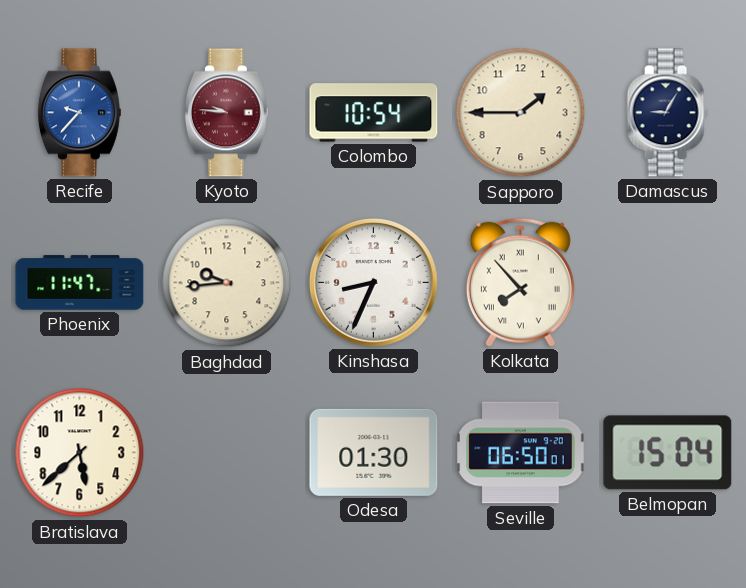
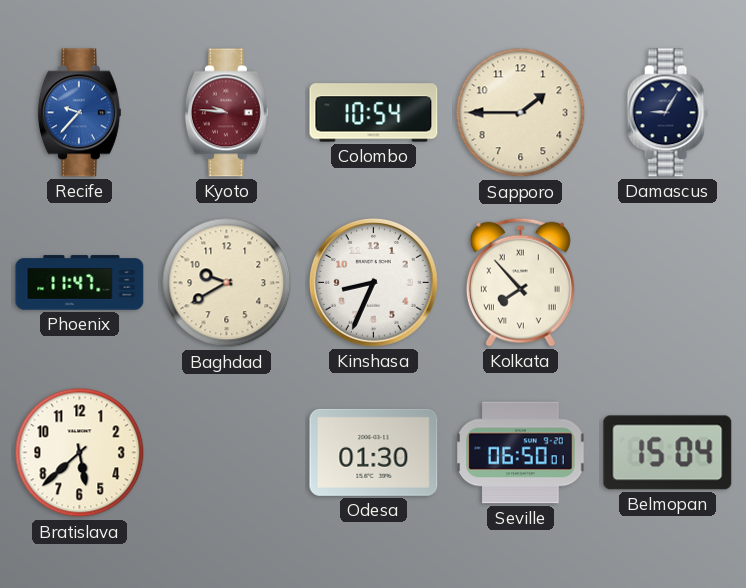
Baghdad: 9:44 -> 9:40
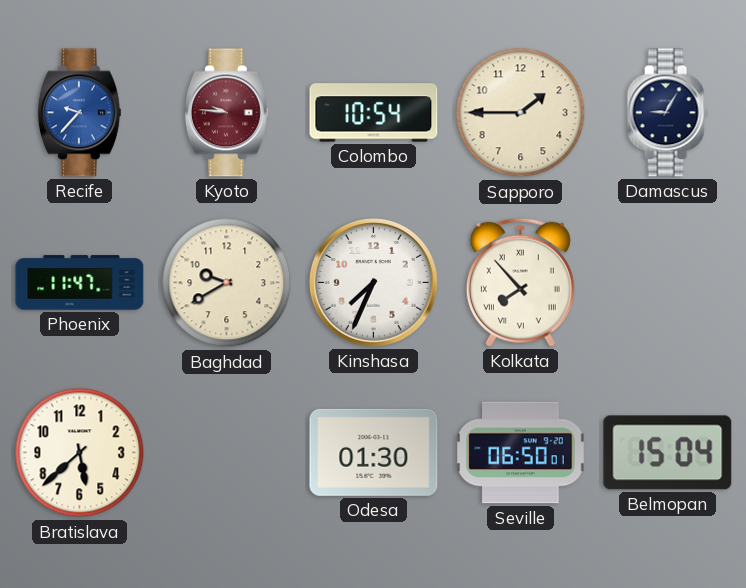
Kinshasa: 8:34 -> 7:34
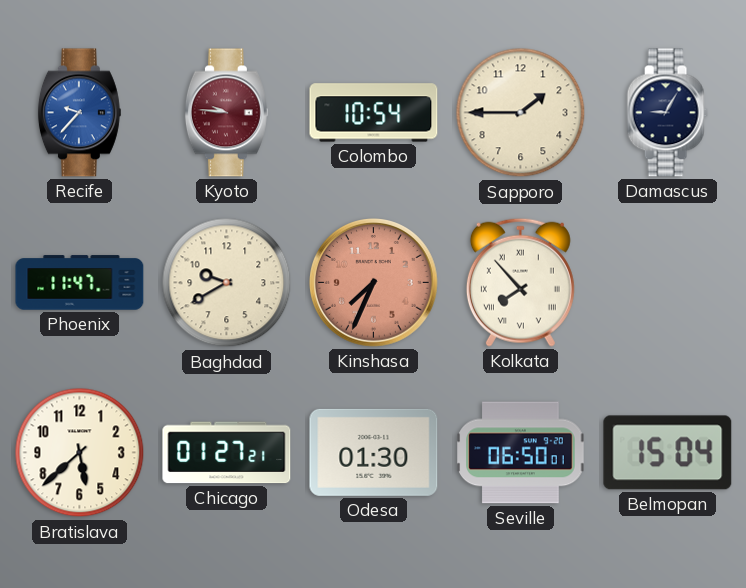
Kinshasa dial: white -> salmon
Chicago: none -> 01:27
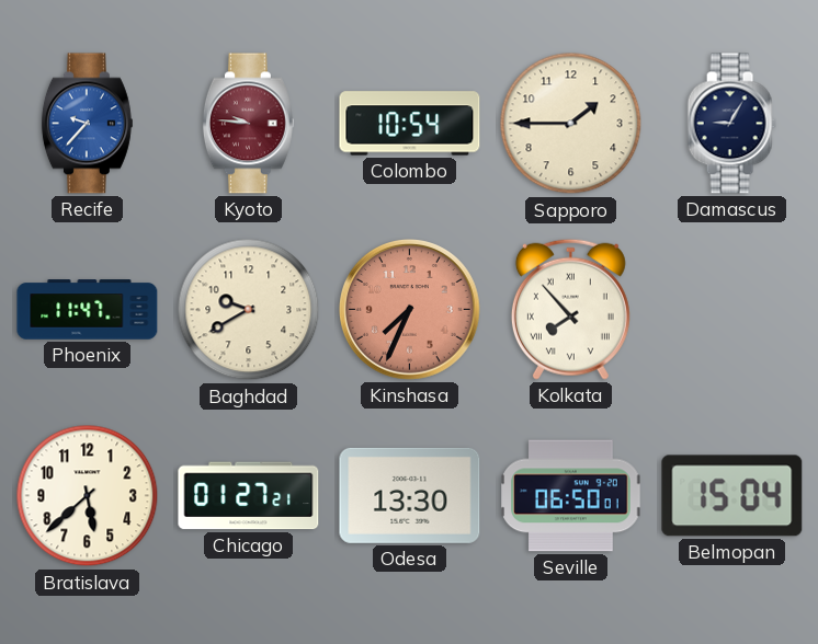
Odesa: 01:30 -> 13:30
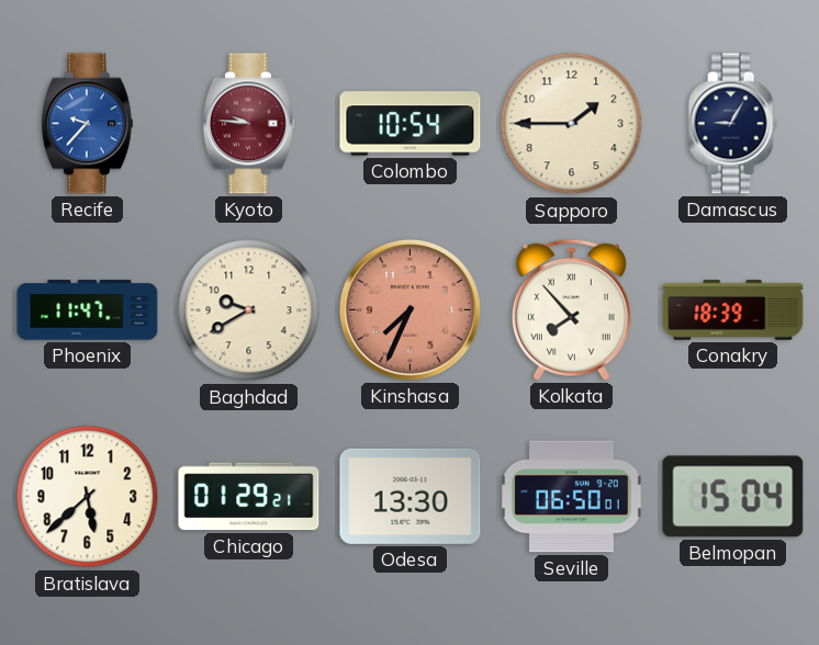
Conakry: none -> 18:39
Chicago: 01:27 -> 01:29
